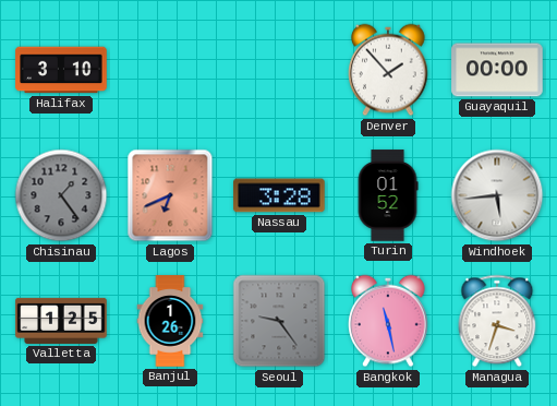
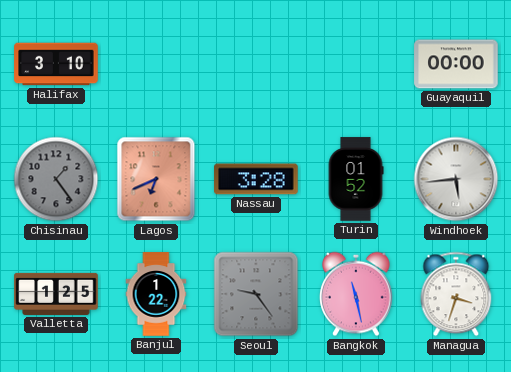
Denver: 1:53 -> none
Banjul: 1:26 -> 1:22
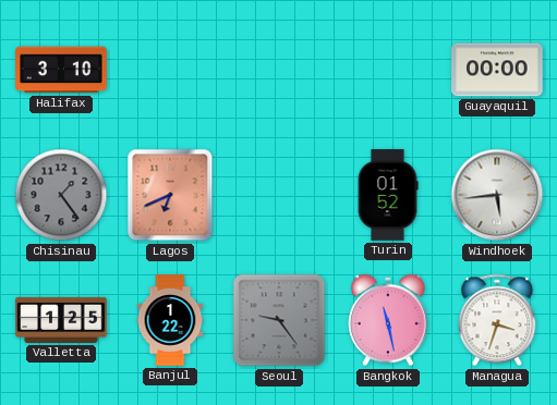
Nassau: 3:28 -> none
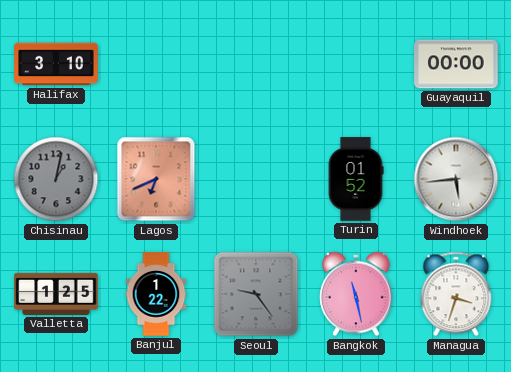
Chisinau: 1:24 -> 1:02
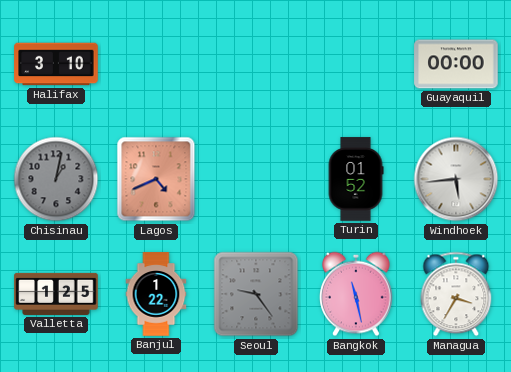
Lagos: 6:41 -> 4:41
Managua: 3:33 -> 3:35
